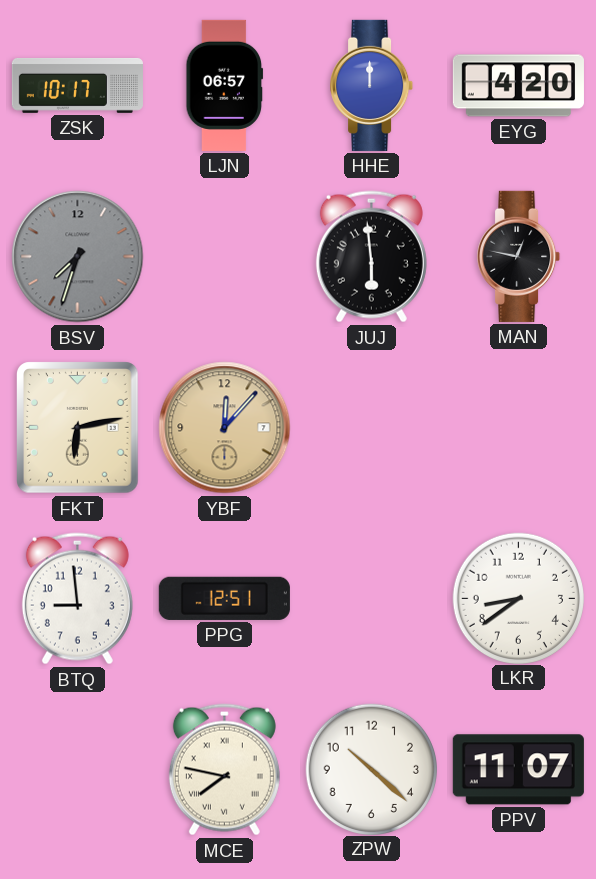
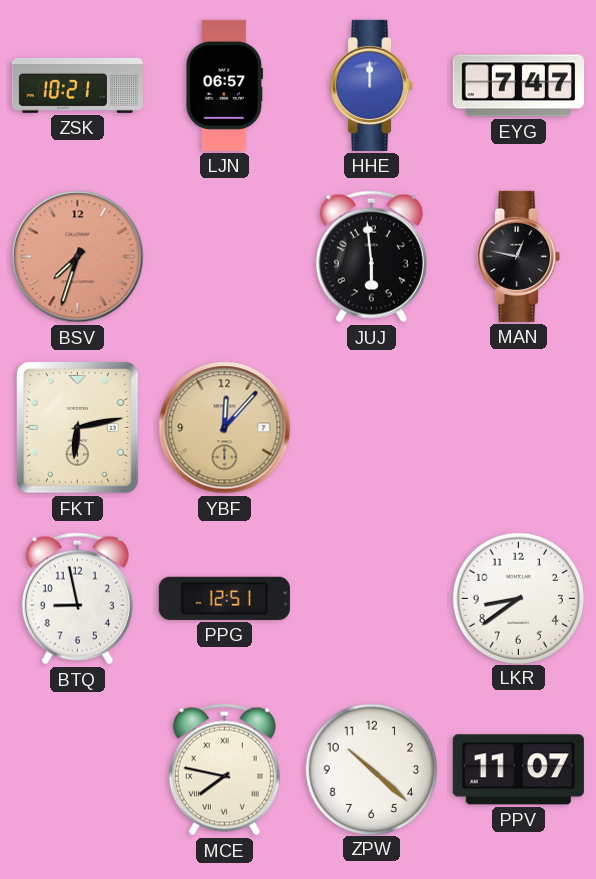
ZSK: 10:17 -> 10:21
EYG: 4:20 -> 7:47
BSV dial: grey -> salmon
BTQ: 8:59 -> 8:58
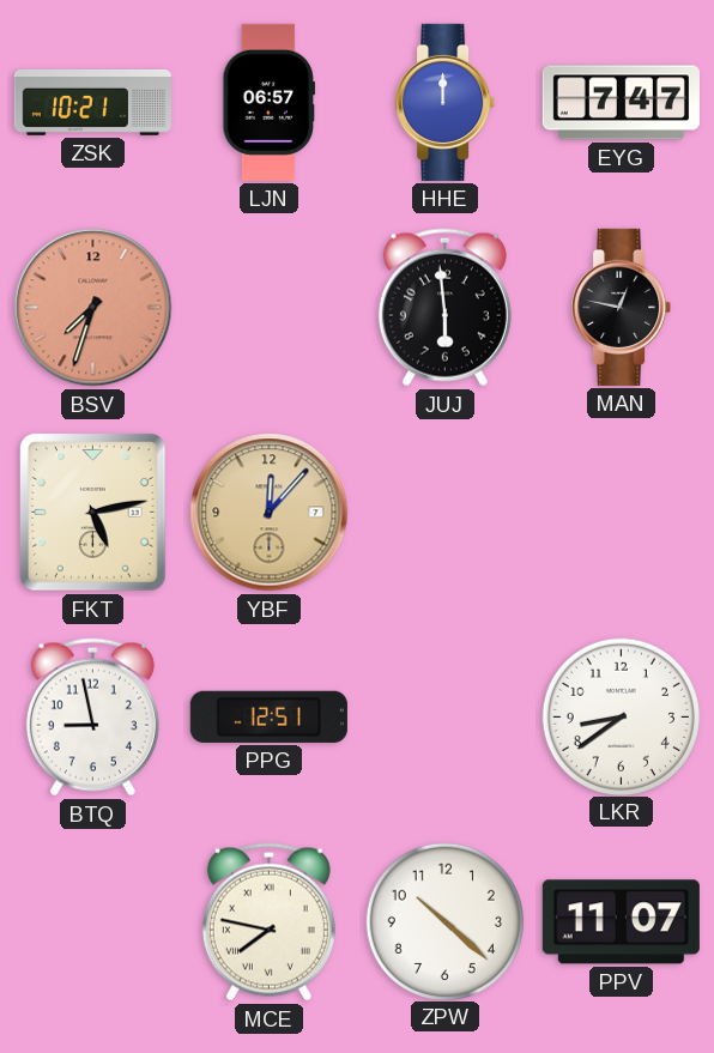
FKT: 6:13 -> 5:13
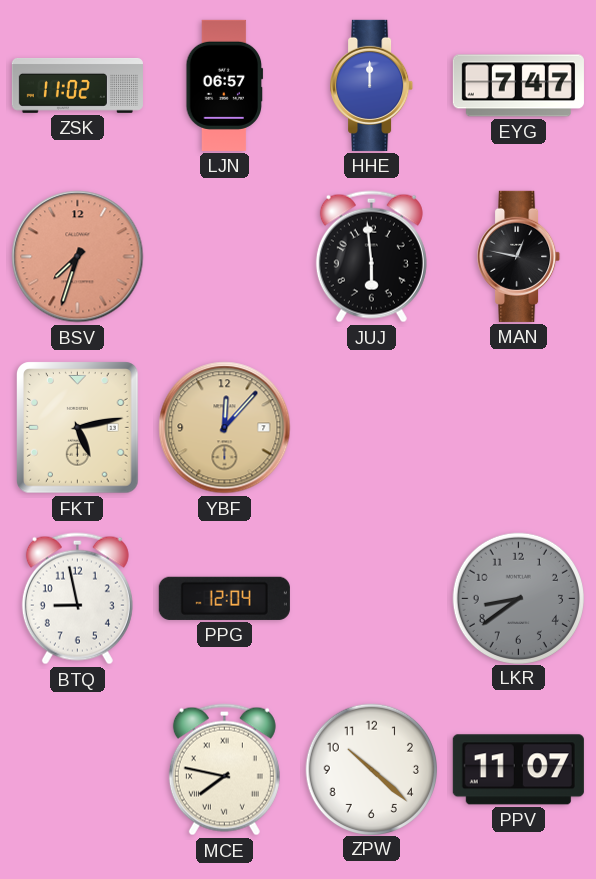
ZSK: 10:21 -> 11:02
PPG: 12:51 -> 12:04
LKR dial: white -> grey
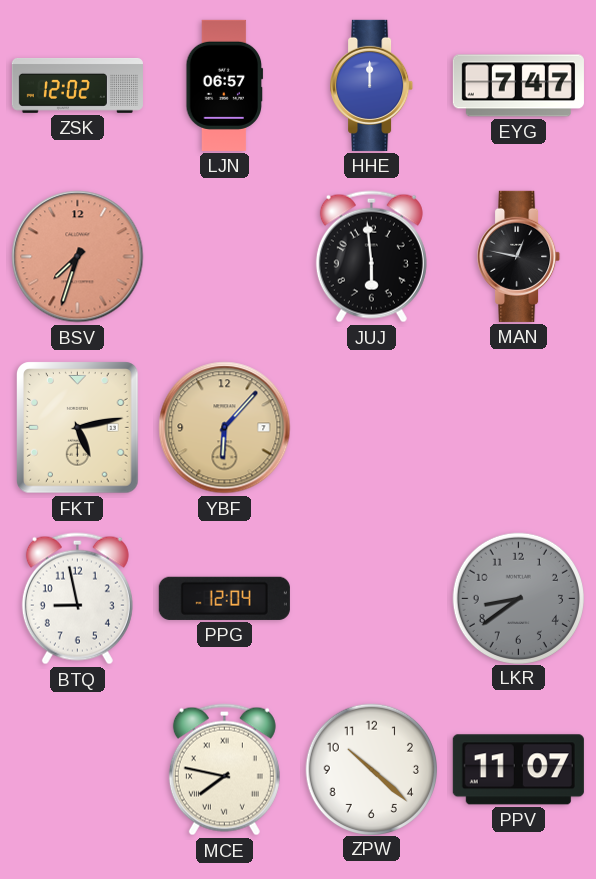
ZSK: 11:02 -> 12:02
YBF: 12:07 -> 6:07
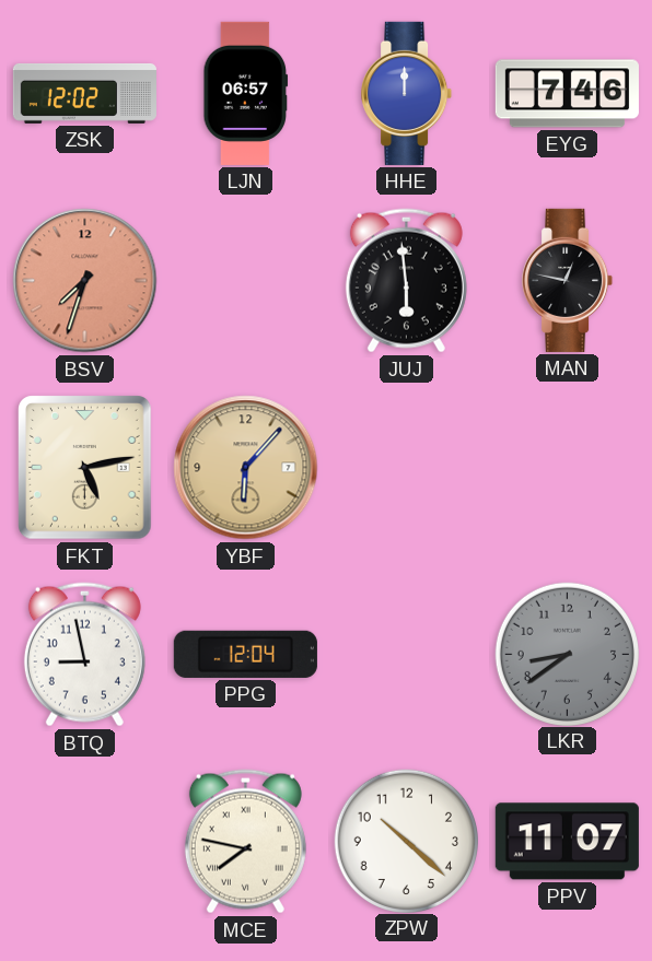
EYG: 7:47 -> 7:46
